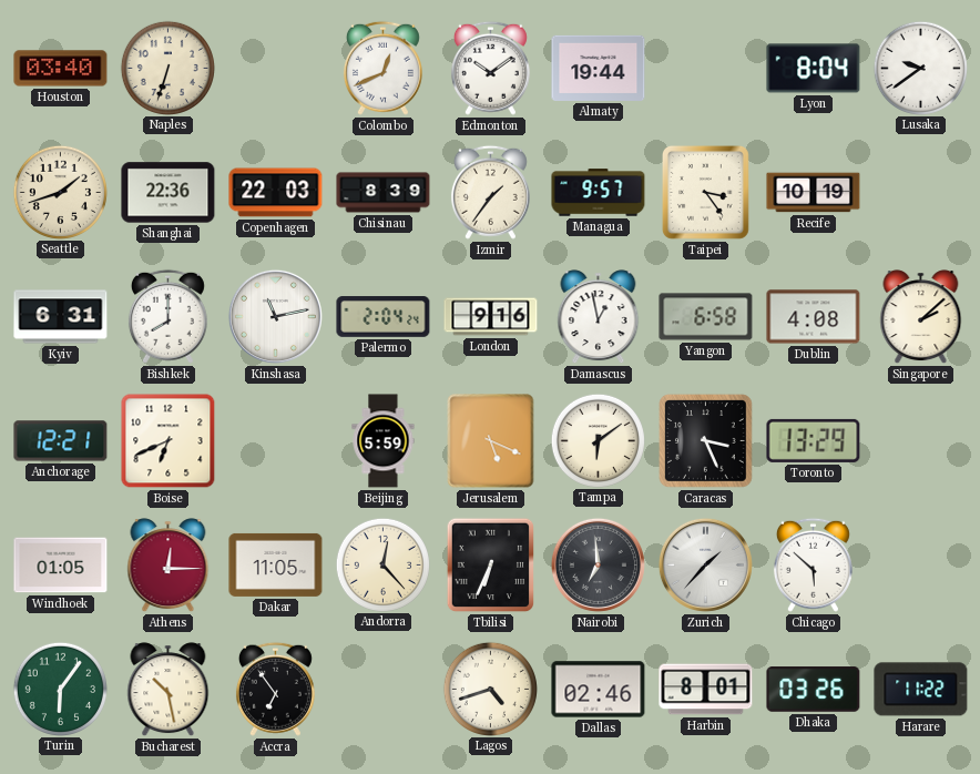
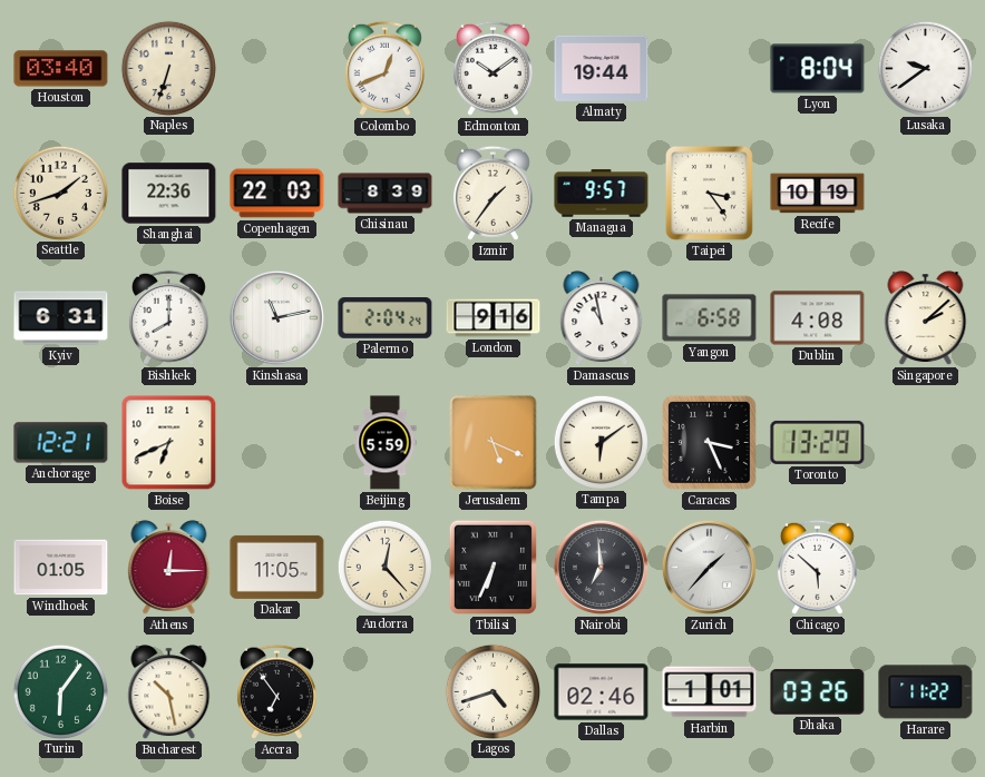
Damascus: 12:58 -> 10:58
Harbin: 8:01 -> 1:01
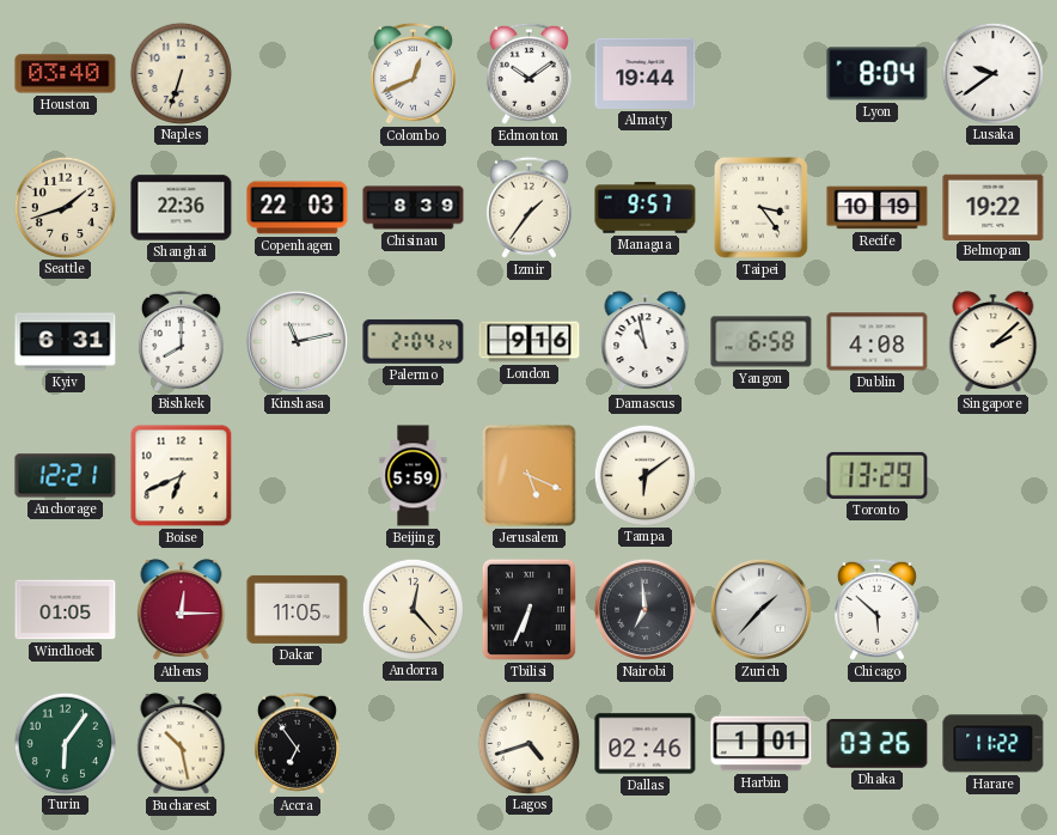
Belmopan: none -> 19:22
Caracas: 3:26 -> none
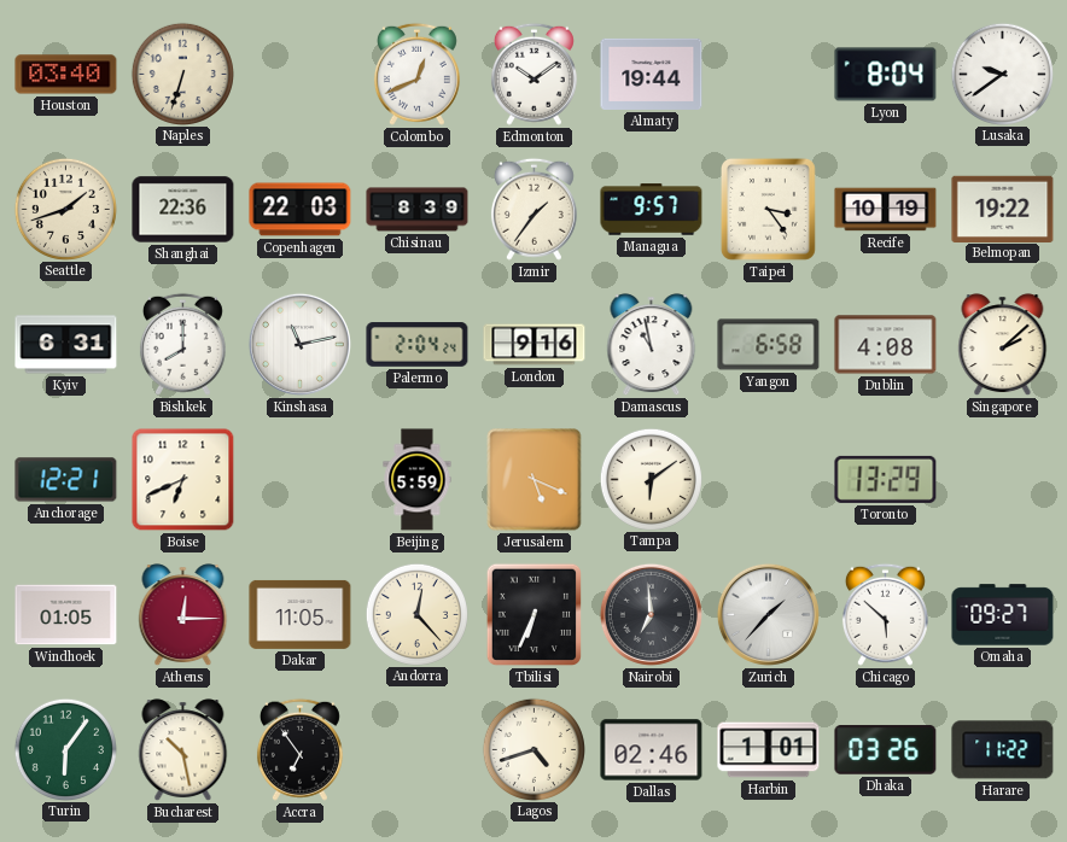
Omaha: none -> 09:27
